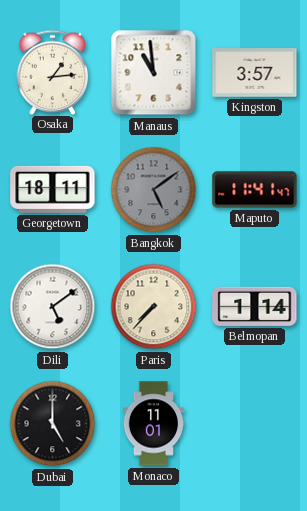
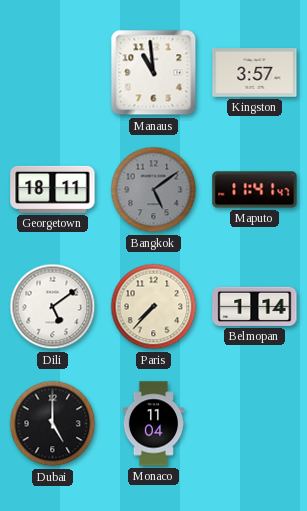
Osaka: 1:14 -> none
Monaco: 11:01 -> 11:04
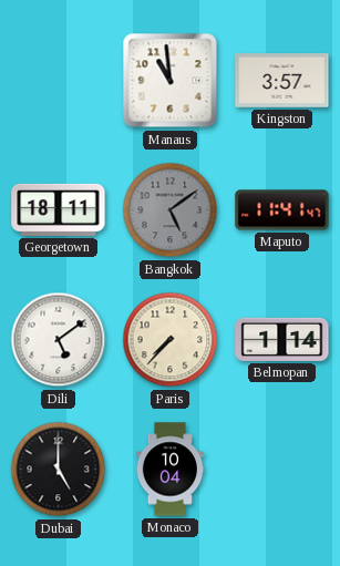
Monaco: 11:04 -> 10:04
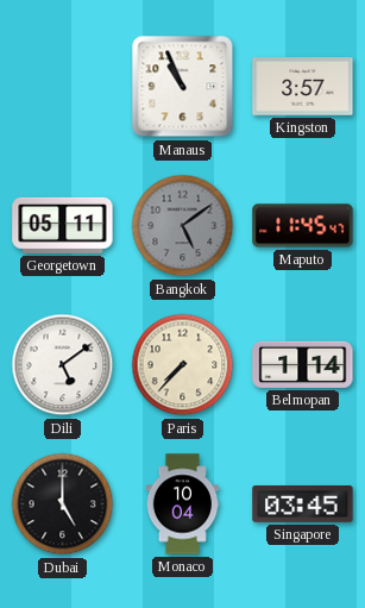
Manaus: 10:59 -> 10:56
Georgetown: 18:11 -> 05:11
Maputo: 11:41 -> 11:45
Singapore: none -> 03:45
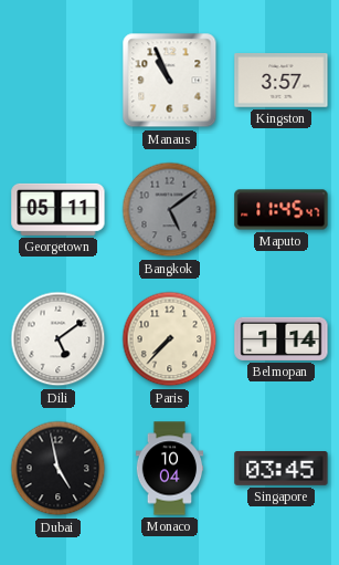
Dubai: 5:00 -> 4:58
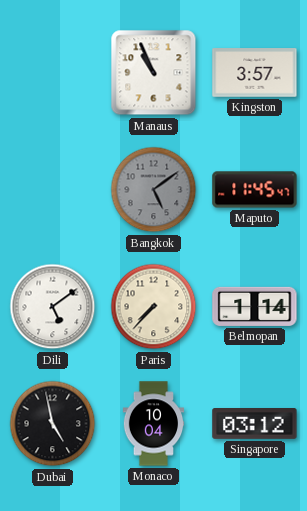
Georgetown: 05:11 -> none
Singapore: 03:45 -> 03:12
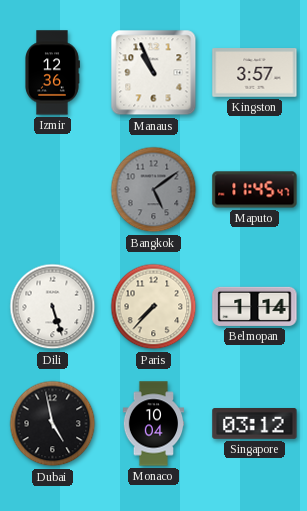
Izmir: none -> 12:36
Dili: 5:09 -> 5:27
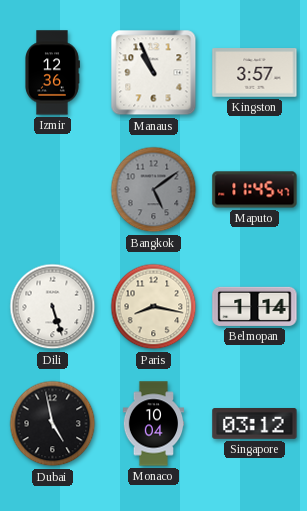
Paris: 7:37 -> 8:17
